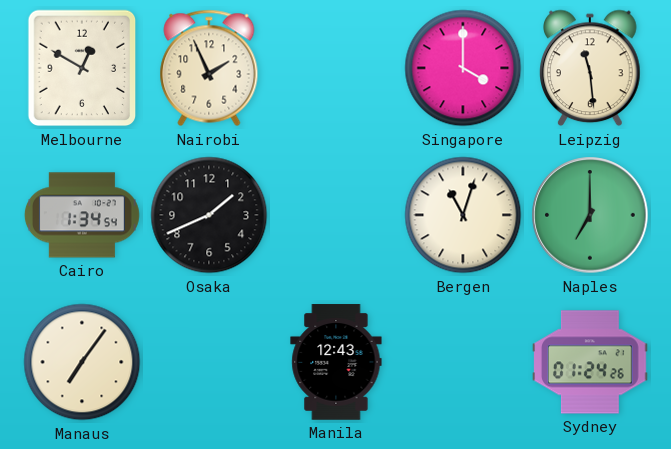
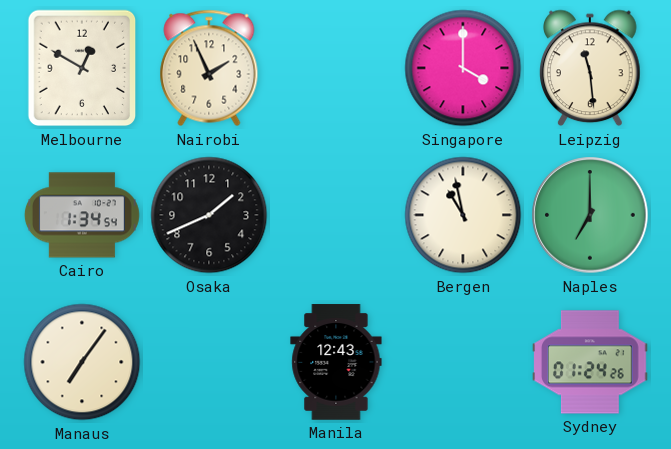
Bergen: 11:03 -> 10:58
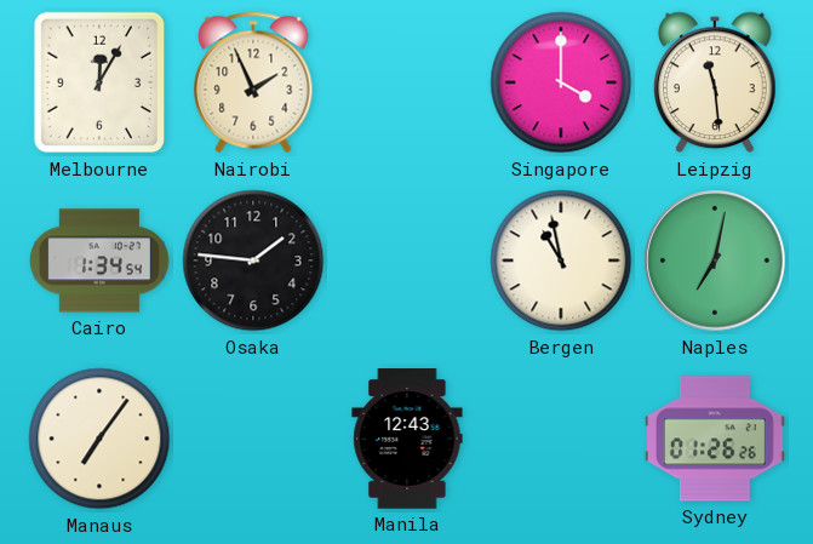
Melbourne: 12:50 -> 12:05
Osaka: 1:41 -> 1:46
Naples: 7:00 -> 7:02
Sydney: 01:24 -> 01:26
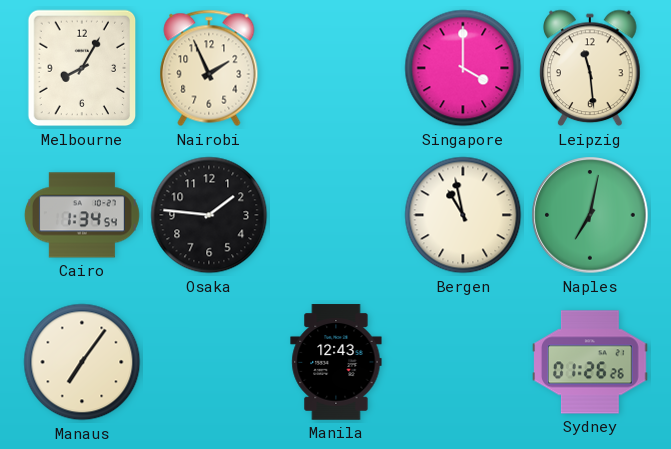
Melbourne: 12:05 -> 8:05
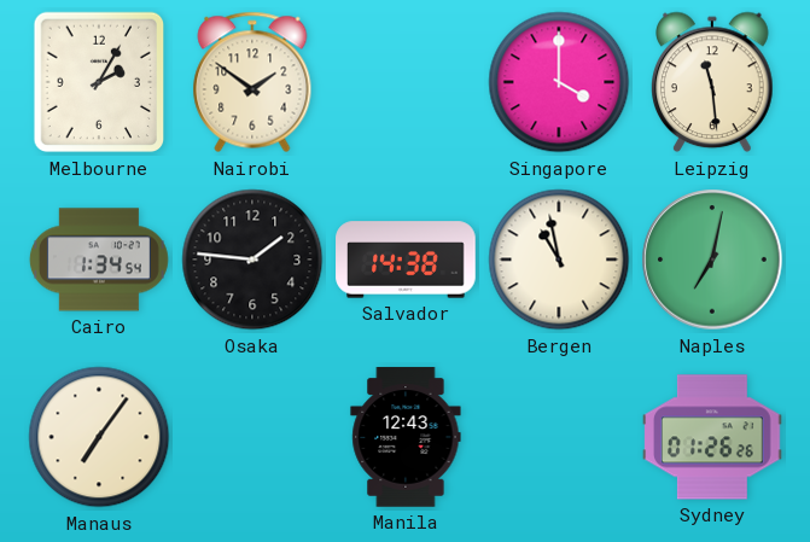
Melbourne: 8:05 -> 2:05
Nairobi: 1:56 -> 1:51
Salvador: none -> 14:38
